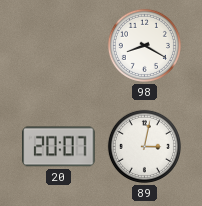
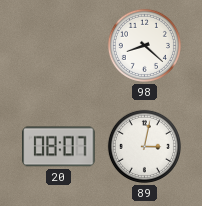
98: 8:20 -> 8:22
20: 20:07 -> 08:07
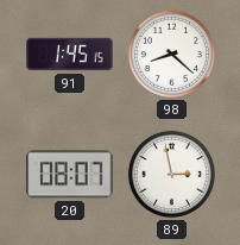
91: none -> 1:45
89: 3:02 -> 2:58
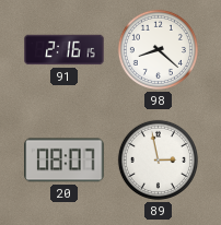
91: 1:45 -> 2:16
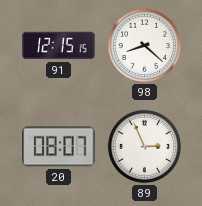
91: 2:16 -> 12:15
89: 2:58 -> 2:56
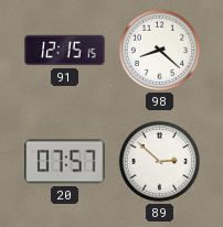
20: 08:07 -> 07:57
89: 2:56 -> 2:52
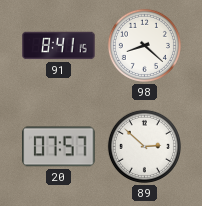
91: 12:15 -> 8:41
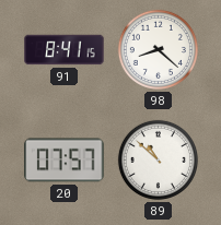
89: 2:52 -> 10:52
